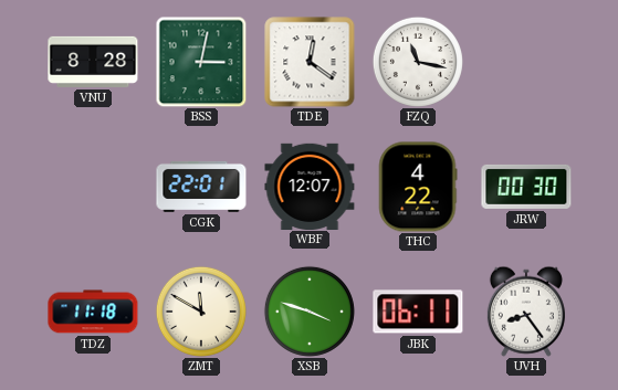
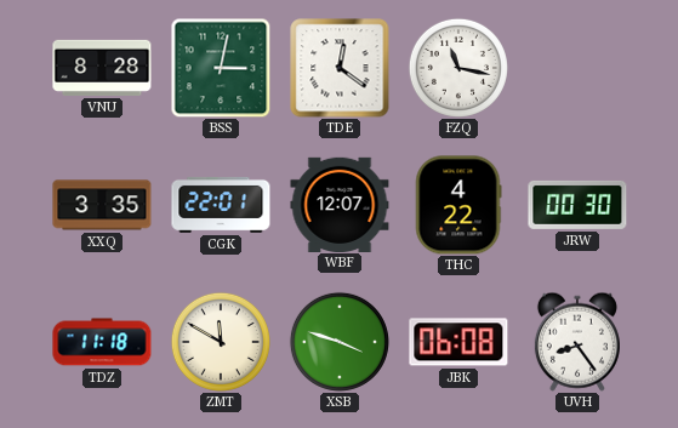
XXQ: none -> 3:35
JBK: 06:11 -> 06:08
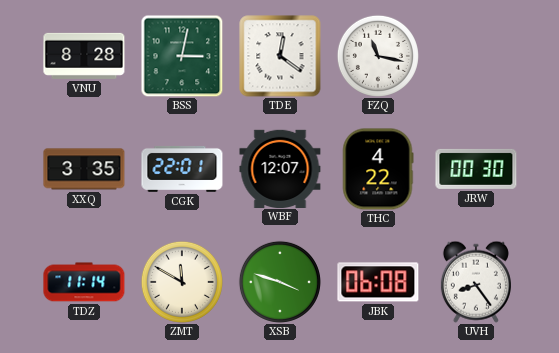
TDZ: 11:18 -> 11:14
